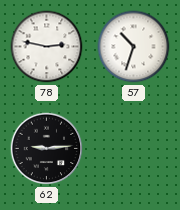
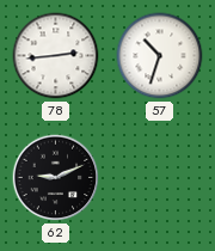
78: 2:47 -> 2:44
62: 9:14 -> 9:11
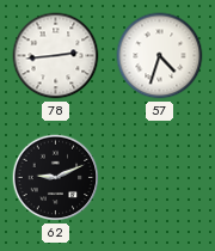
57: 10:33 -> 4:33
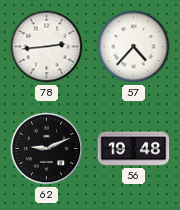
57: 4:33 -> 4:37
56: none -> 19:48
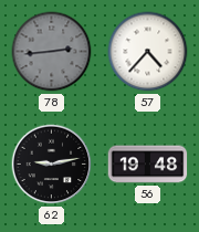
78 dial: white -> grey
62: 9:11 -> 9:13
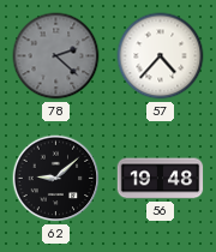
78: 2:44 -> 2:22
62: 9:13 -> 9:08
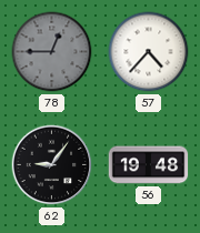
78: 2:22 -> 12:45
62: 9:08 -> 9:06
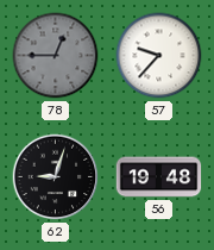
57: 4:37 -> 9:37
62: 9:06 -> 9:03
